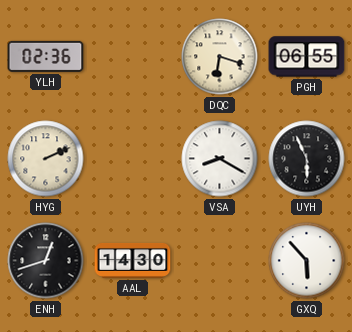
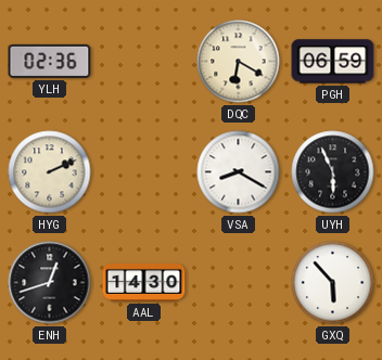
DQC: 6:18 -> 6:20
PGH: 06:55 -> 06:59
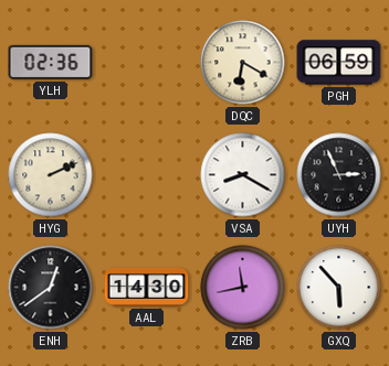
UYH: 5:56 -> 2:56
ENH: 12:42 -> 12:39
ZRB: none -> 11:43
